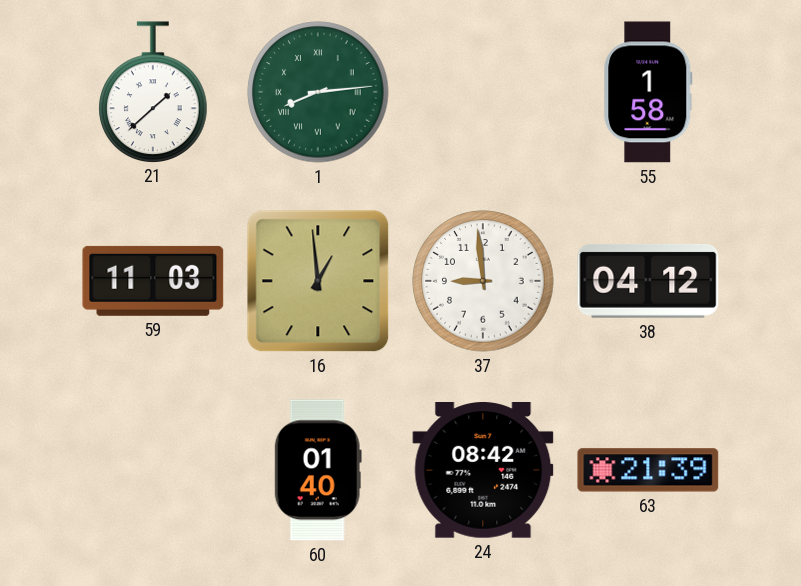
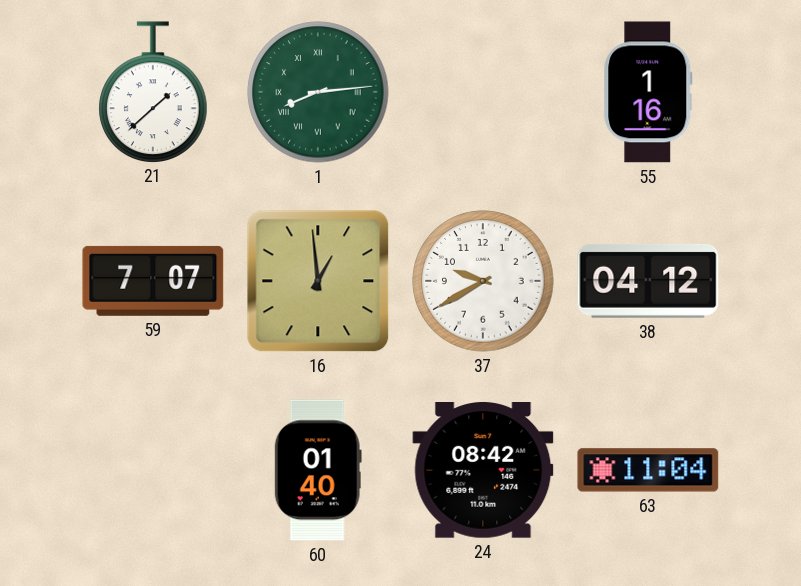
55: 1:58 -> 1:16
59: 11:03 -> 7:07
37: 8:59 -> 9:40
63: 21:39 -> 11:04
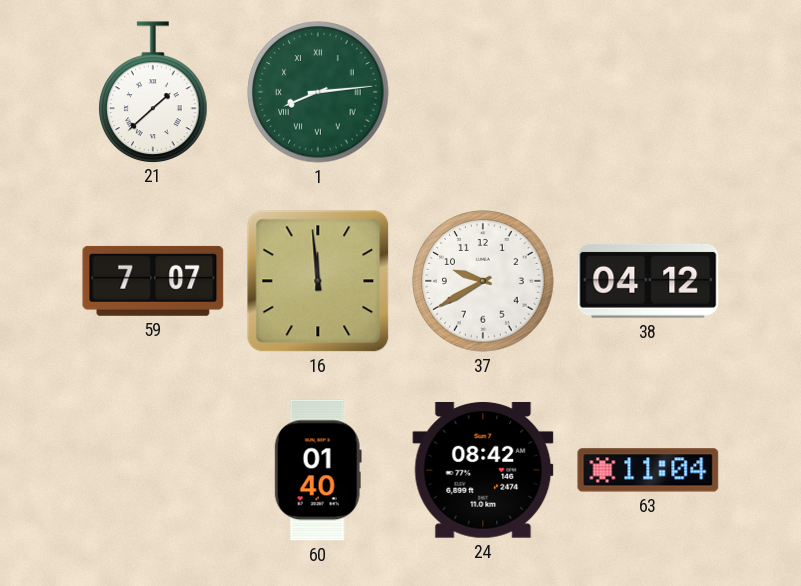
55: 1:16 -> none
16: 12:59 -> 11:59
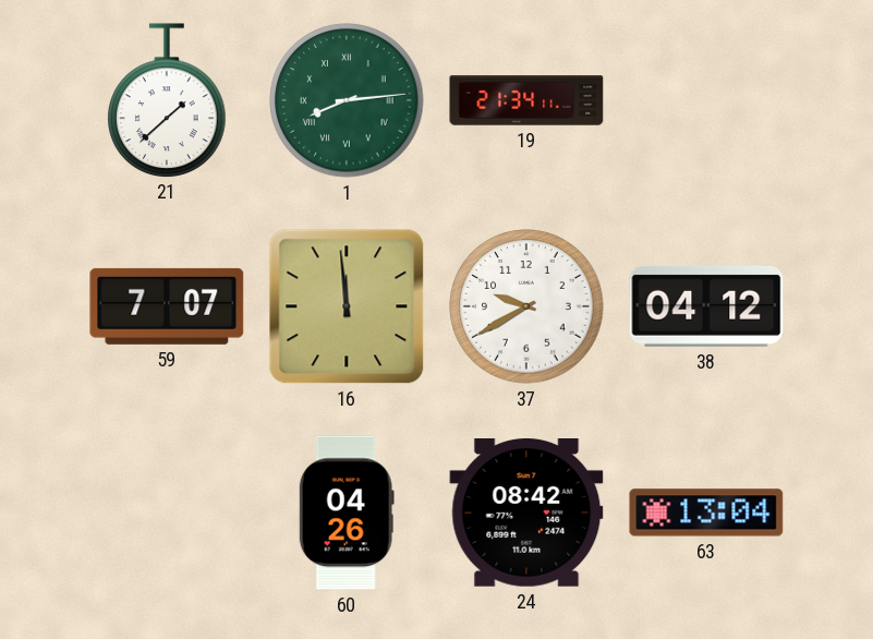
19: none -> 21:34
60: 01:40 -> 04:26
63: 11:04 -> 13:04
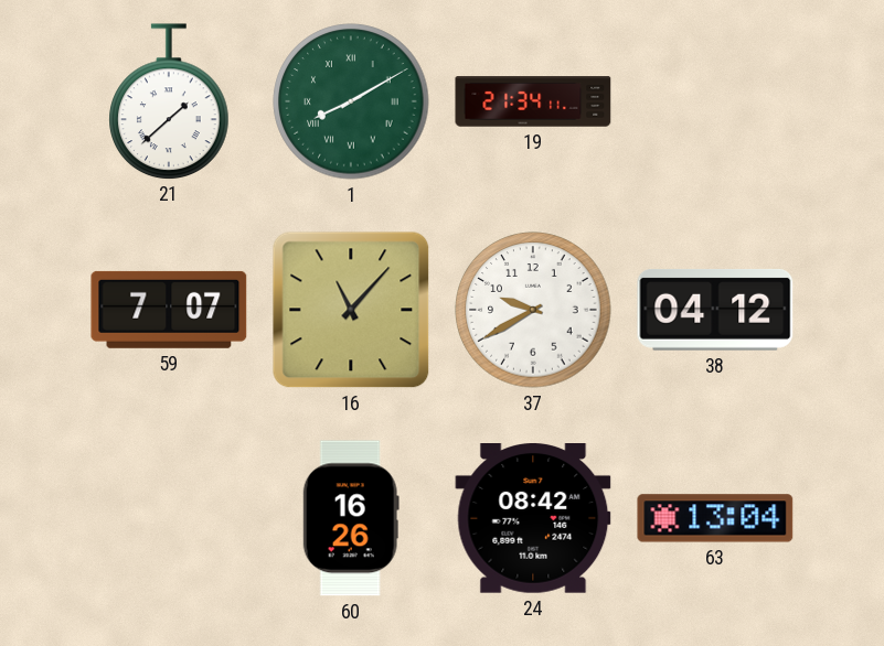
1: 8:14 -> 8:10
16: 11:59 -> 11:07
60: 04:26 -> 16:26
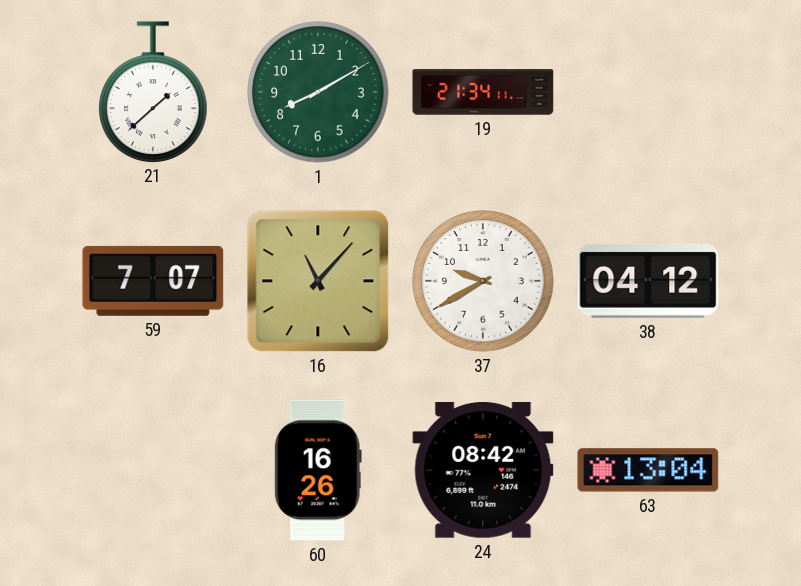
1 numerals: Roman -> Arabic
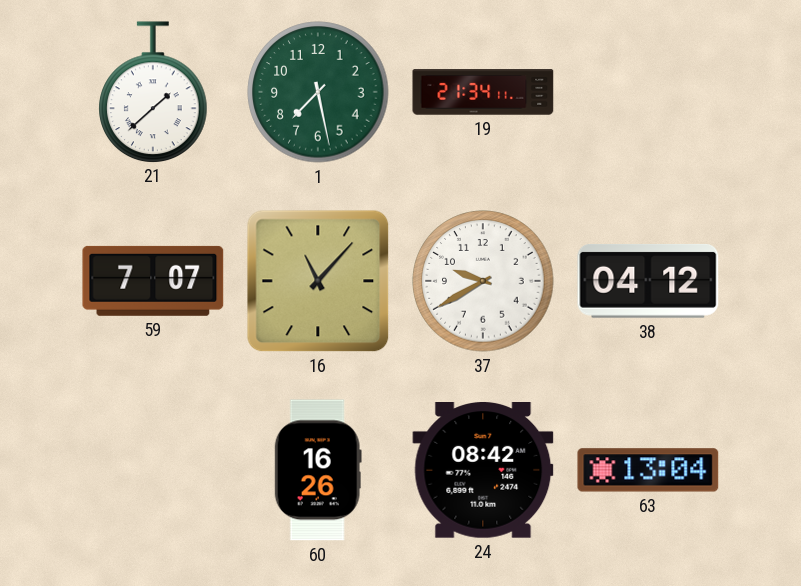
1: 8:10 -> 7:28
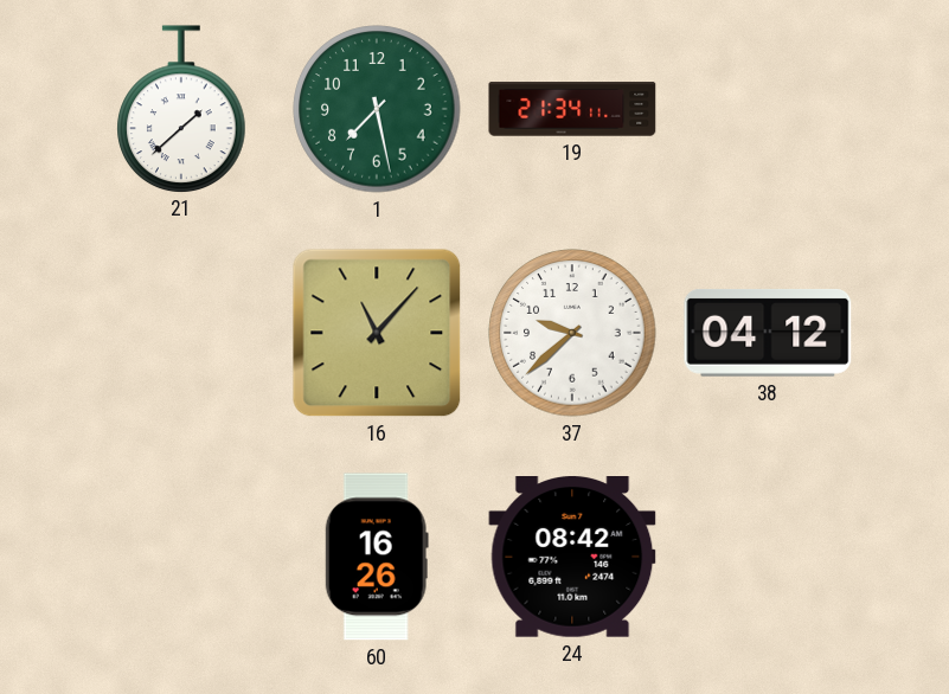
59: 7:07 -> none
37: 9:40 -> 9:38
63: 13:04 -> none
